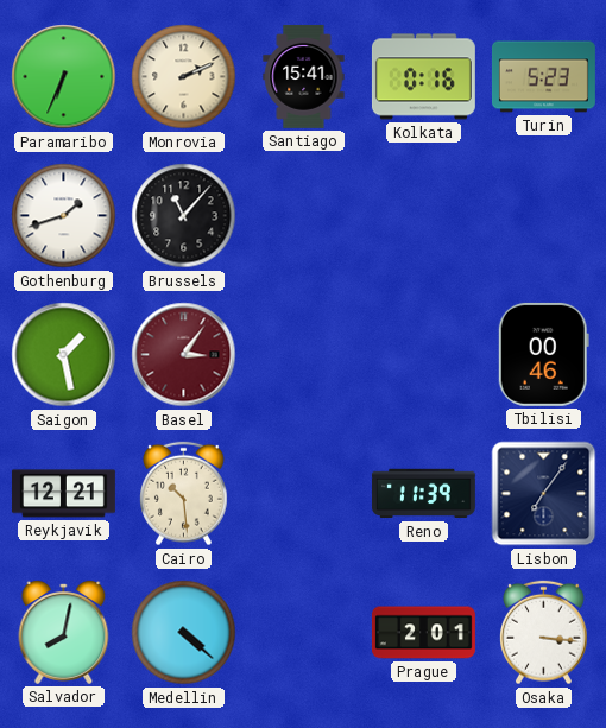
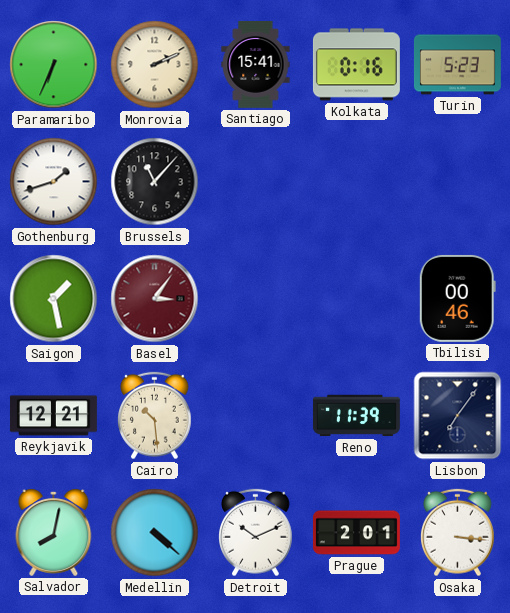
Detroit: none -> 10:11
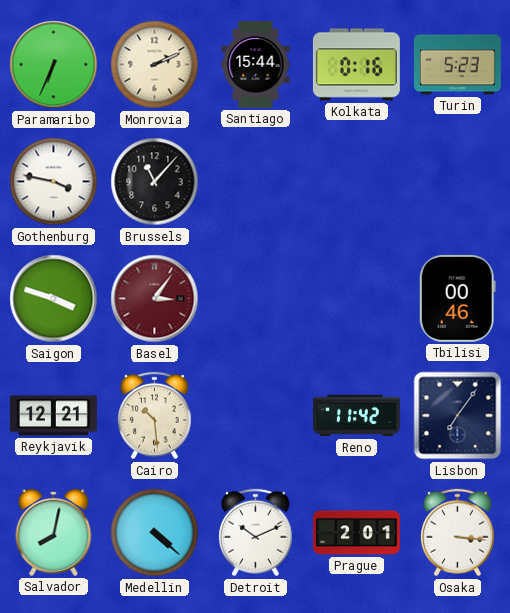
Santiago: 15:41 -> 15:44
Gothenburg: 1:42 -> 3:47
Saigon: 1:28 -> 3:48
Reno: 11:39 -> 11:42
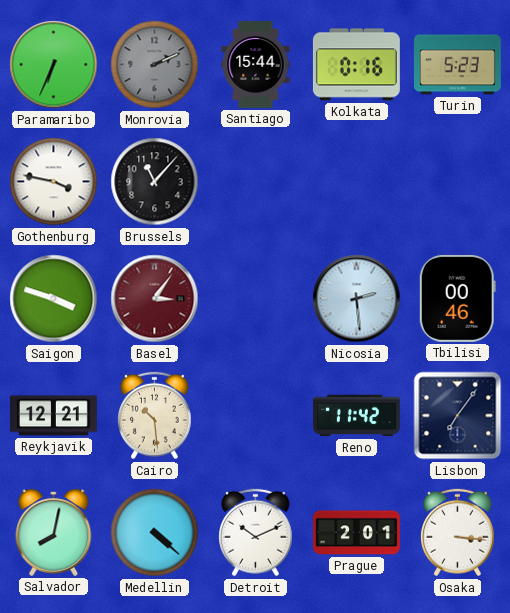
Monrovia dial: cream -> grey
Nicosia: none -> 2:29
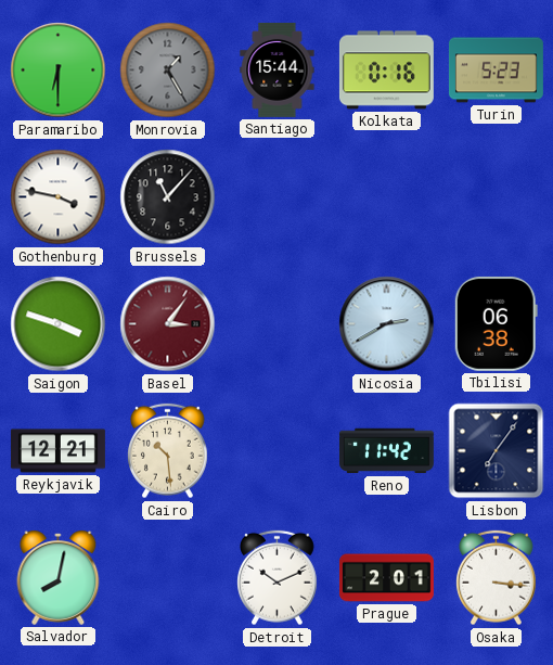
Paramaribo: 6:34 -> 6:30
Monrovia: 2:11 -> 1:25
Nicosia: 2:29 -> 2:40
Tbilisi: 00:46 -> 06:38
Medellin: 4:22 -> none
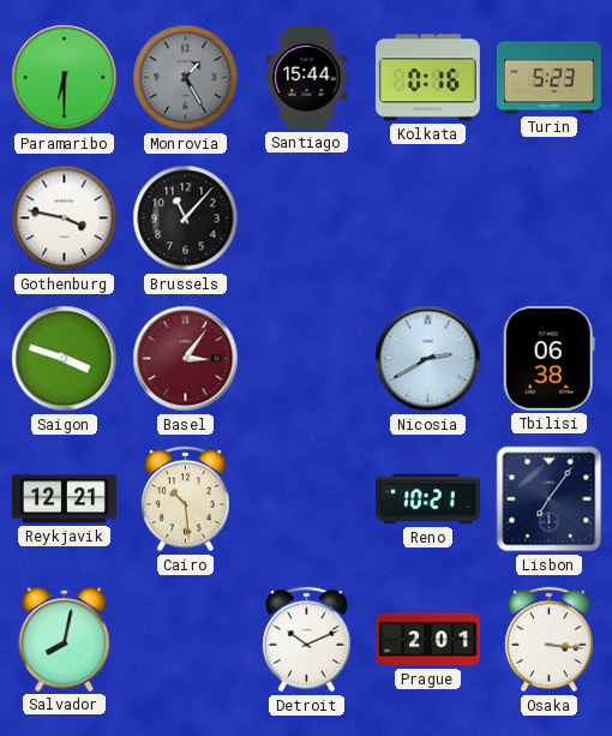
Reno: 11:42 -> 10:21
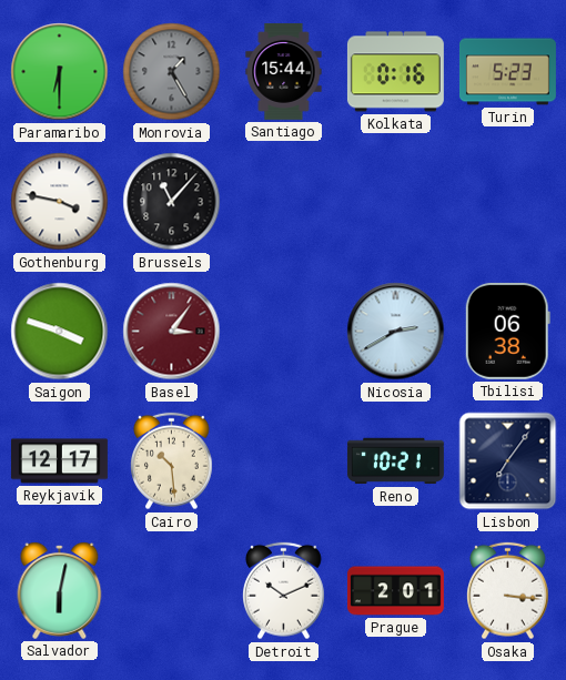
Reykjavik: 12:21 -> 12:17
Salvador: 8:02 -> 6:02
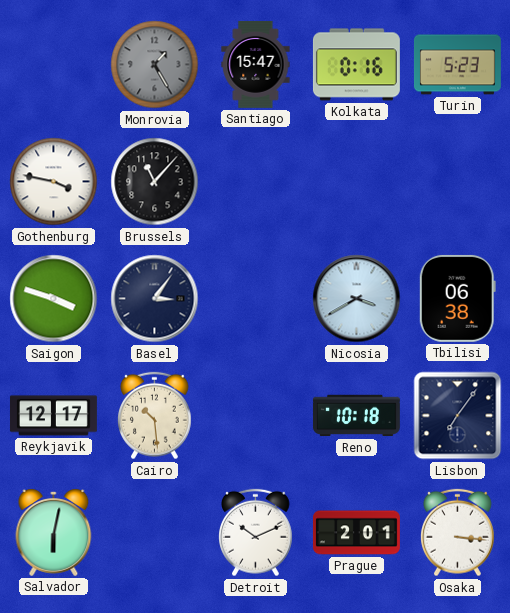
Paramaribo: 6:30 -> none
Santiago: 15:44 -> 15:47
Basel dial: burgundy -> navy
Nicosia: 2:40 -> 3:40
Reno: 10:21 -> 10:18
